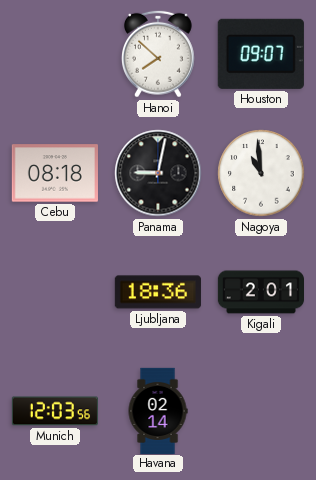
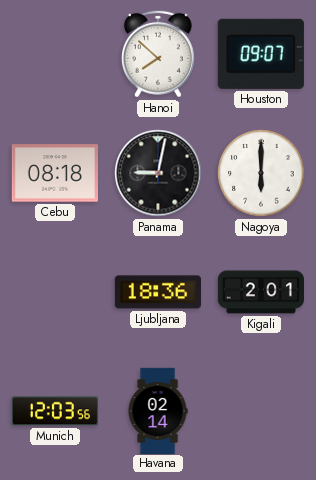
Nagoya: 10:59 -> 6:00
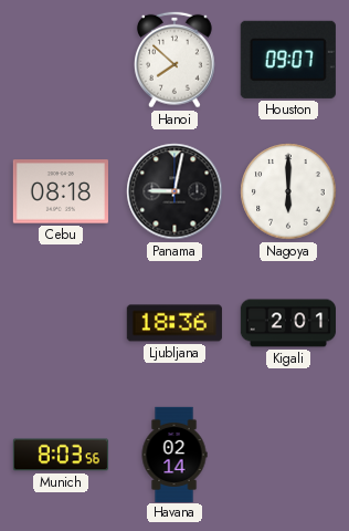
Munich: 12:03 -> 8:03
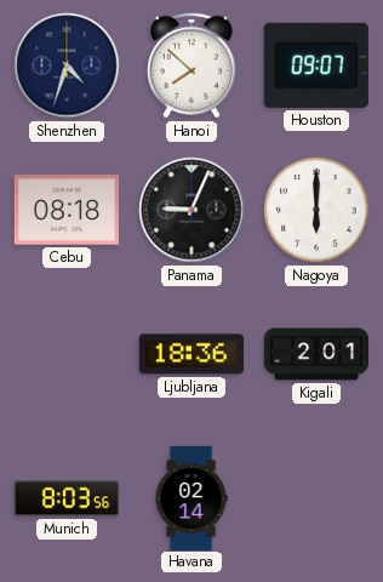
Shenzhen: none -> 4:33
Panama: 9:02 -> 9:04
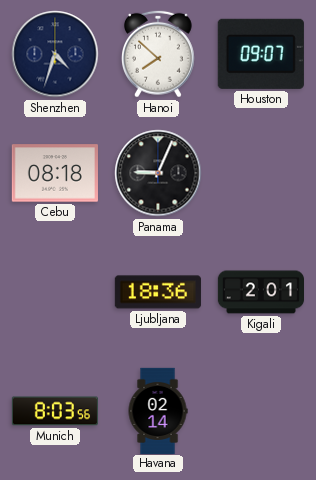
Nagoya: 6:00 -> none
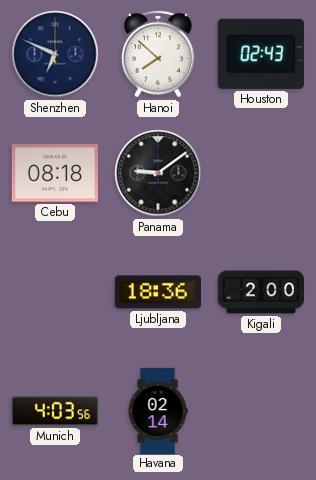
Shenzhen: 4:33 -> 6:49
Houston: 09:07 -> 02:43
Panama: 9:04 -> 9:09
Kigali: 2:01 -> 2:00
Munich: 8:03 -> 4:03
